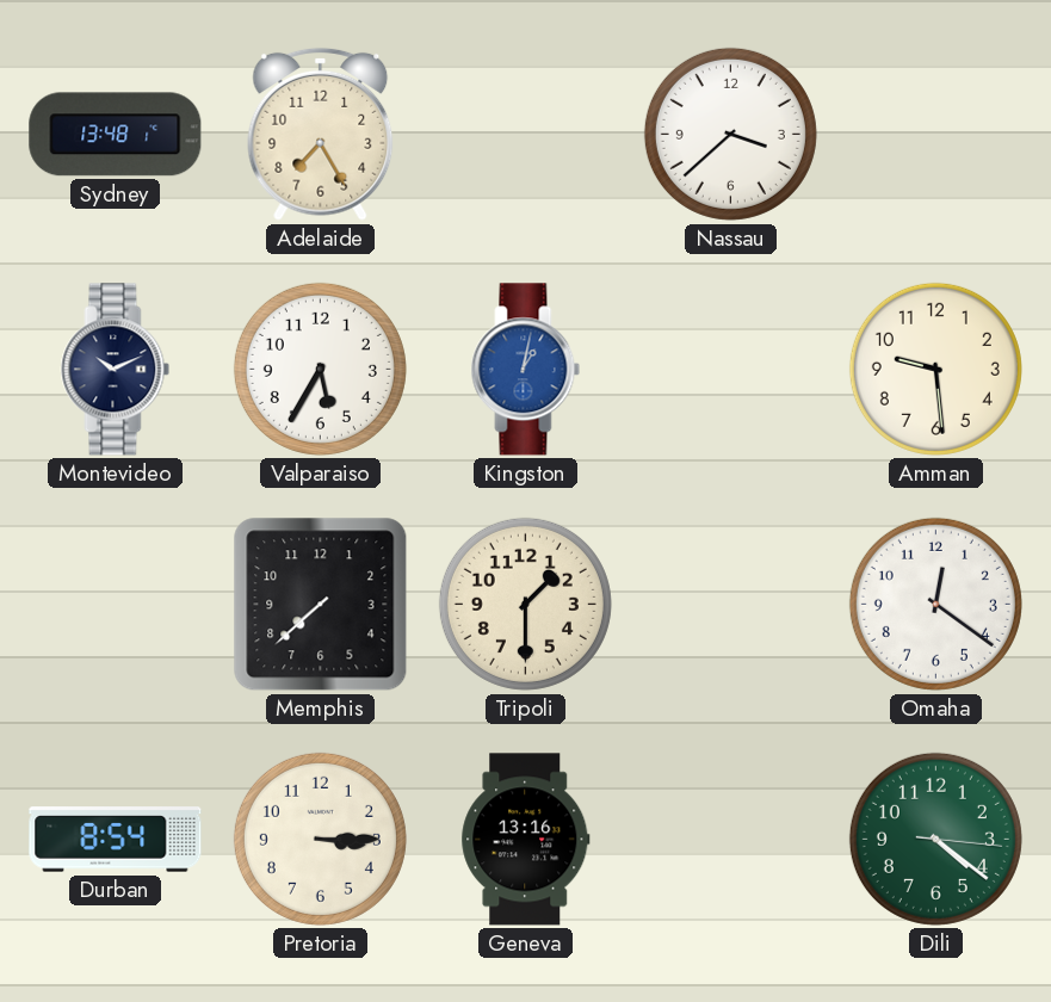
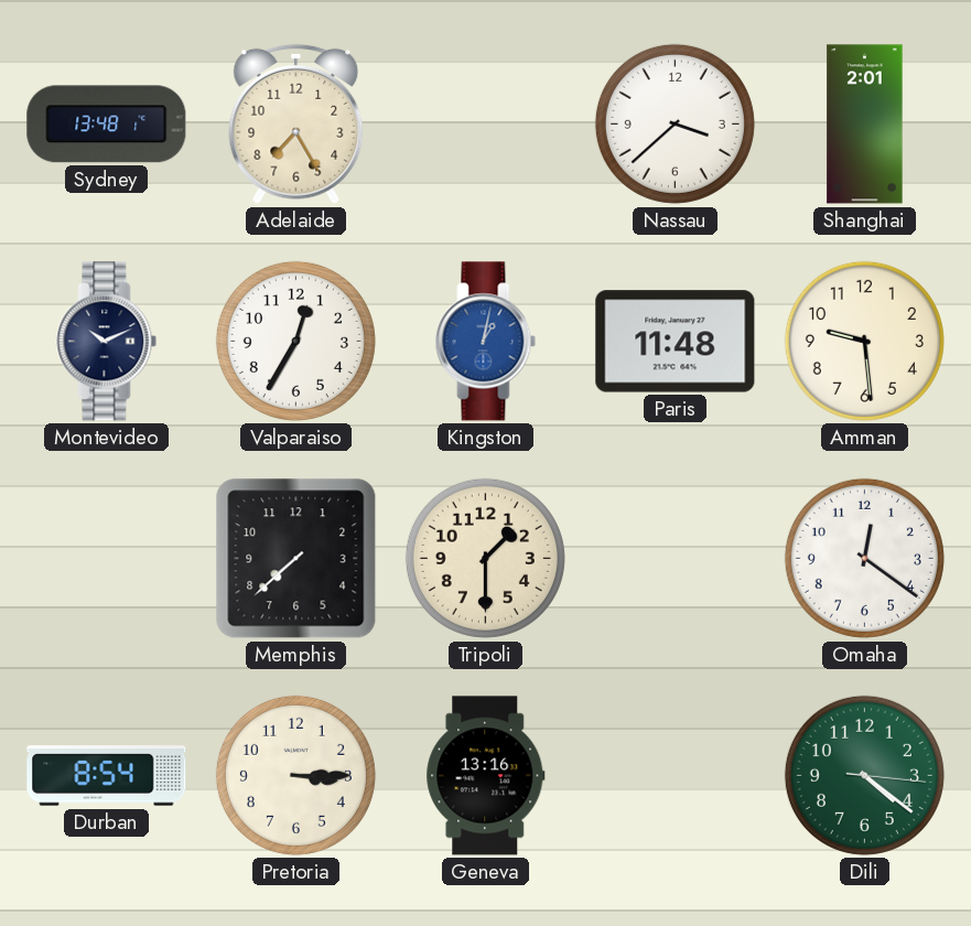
Shanghai: none -> 2:01
Valparaiso: 5:35 -> 12:35
Paris: none -> 11:48
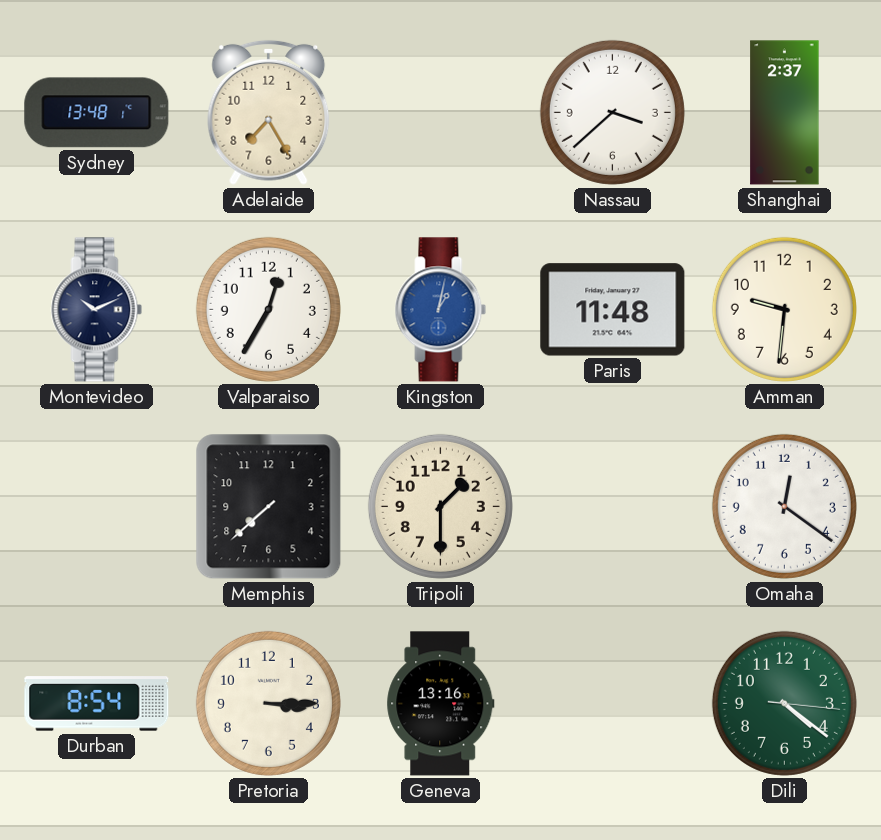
Shanghai: 2:01 -> 2:37
Amman: 9:29 -> 9:31
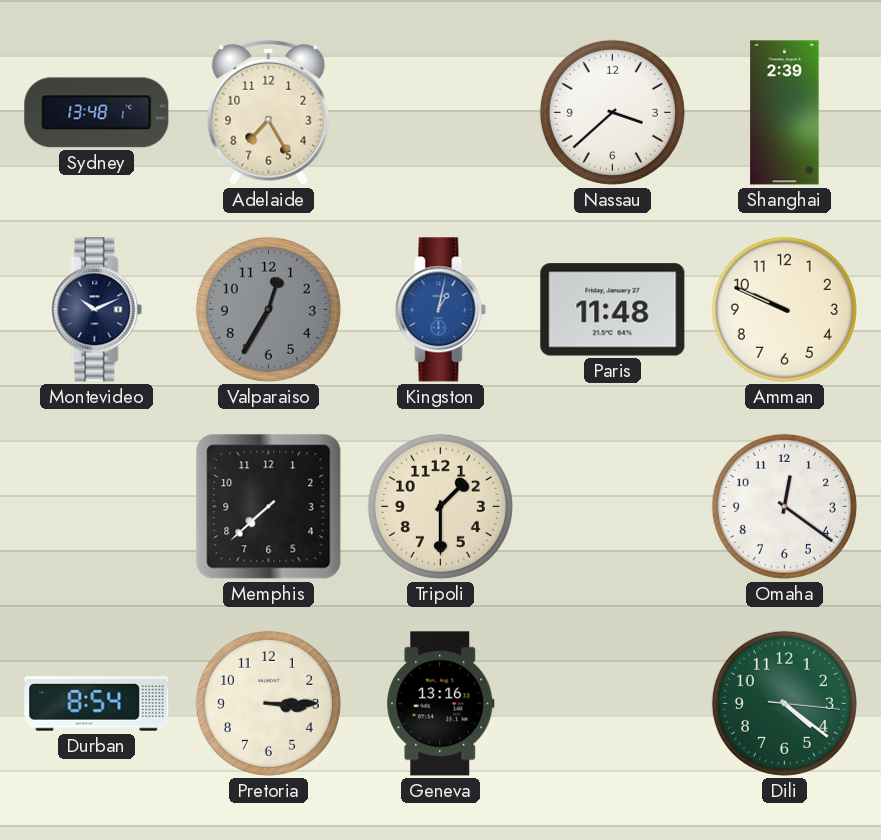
Shanghai: 2:37 -> 2:39
Valparaiso dial: white -> grey
Amman: 9:31 -> 9:49
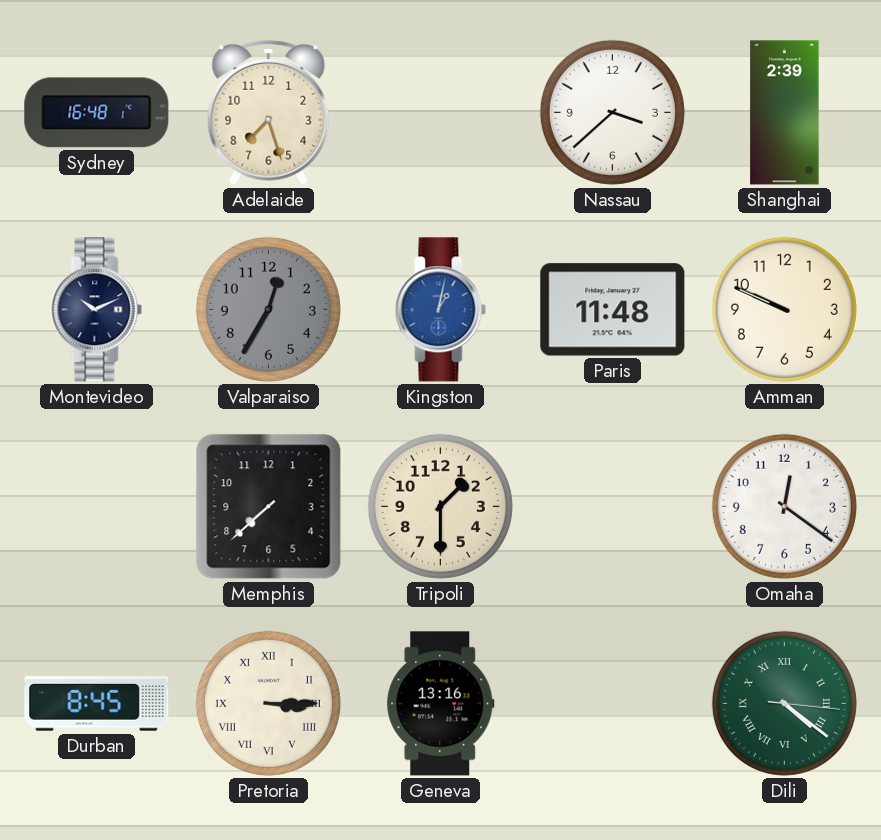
Sydney: 13:48 -> 16:48
Adelaide: 7:25 -> 7:27
Durban: 8:54 -> 8:45
Pretoria numerals: Arabic -> Roman
Dili numerals: Arabic -> Roman
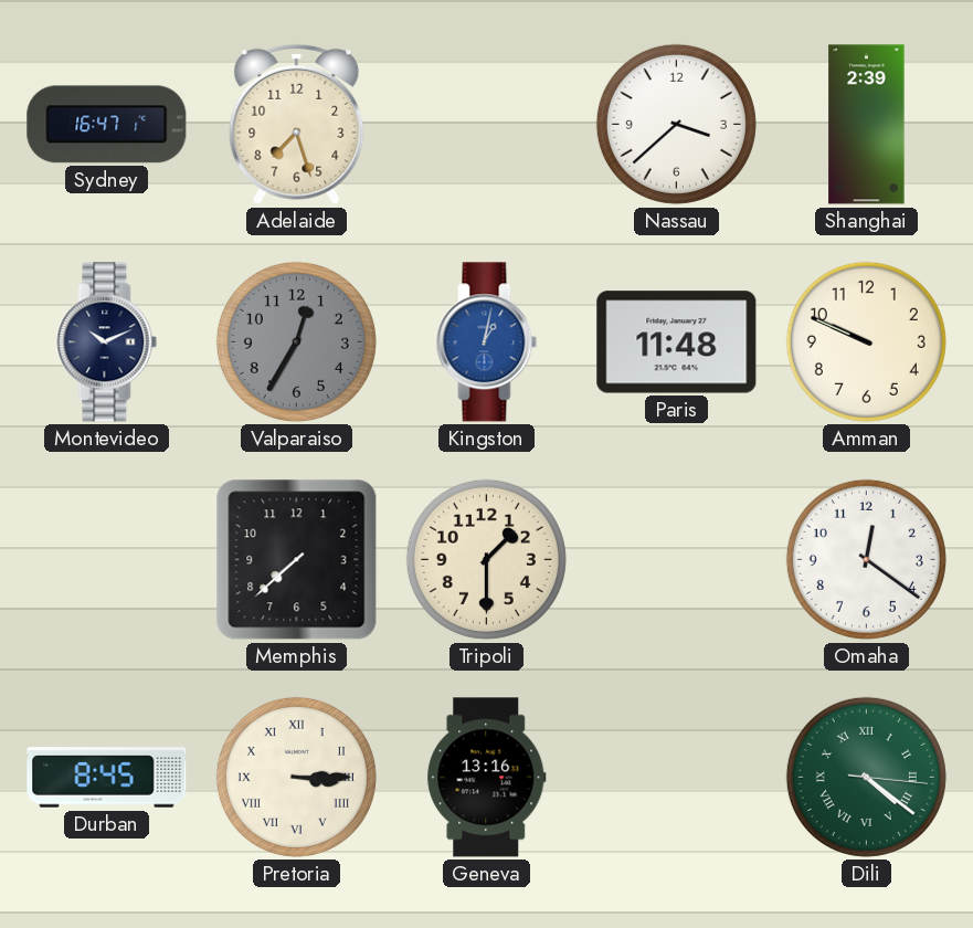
Sydney: 16:48 -> 16:47
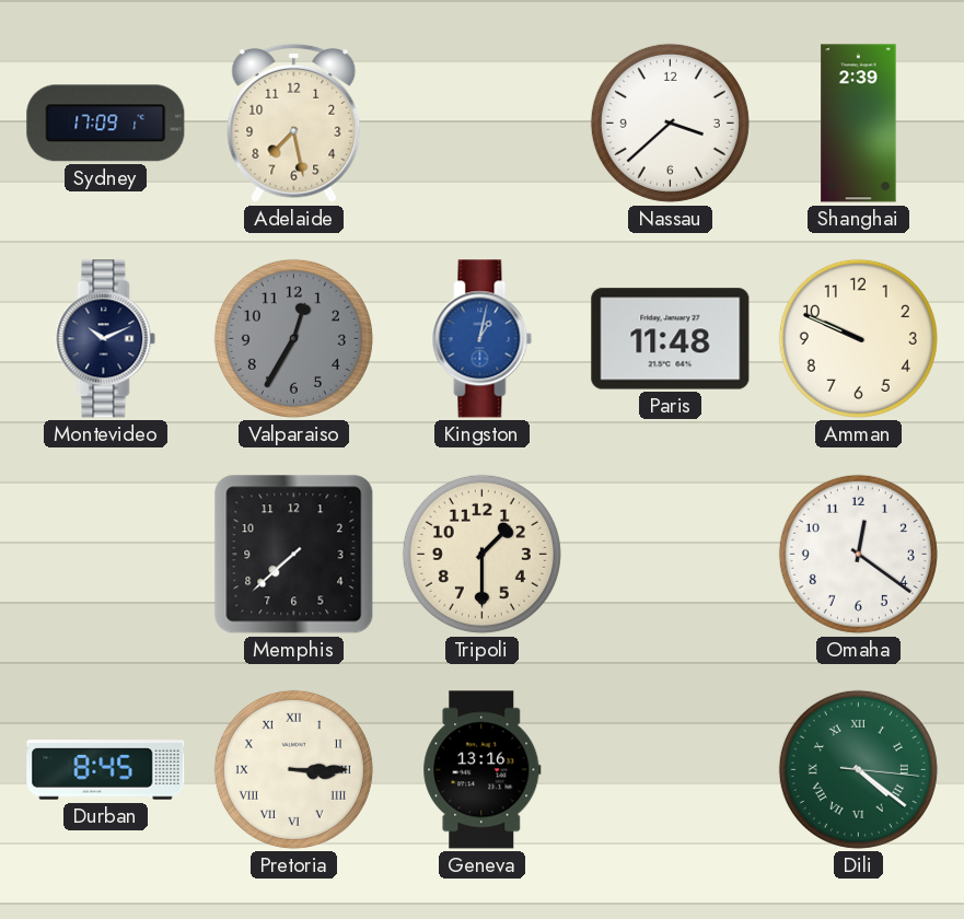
Sydney: 16:47 -> 17:09
Adelaide: 7:27 -> 7:28
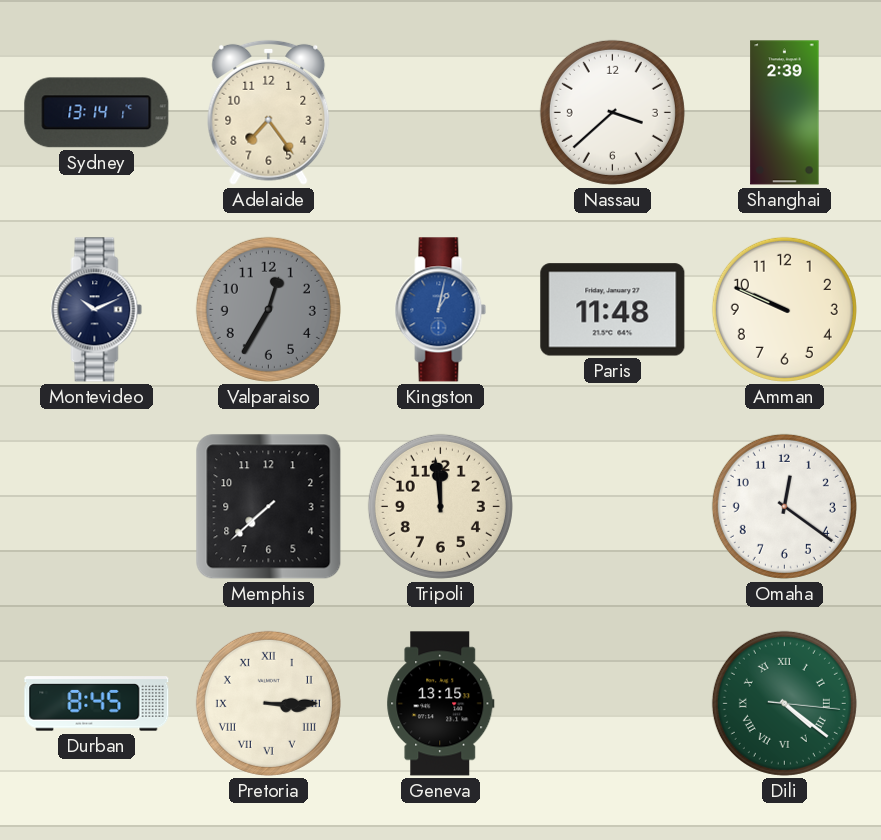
Sydney: 17:09 -> 13:14
Adelaide: 7:28 -> 7:24
Tripoli: 1:30 -> 11:59
Geneva: 13:16 -> 13:15
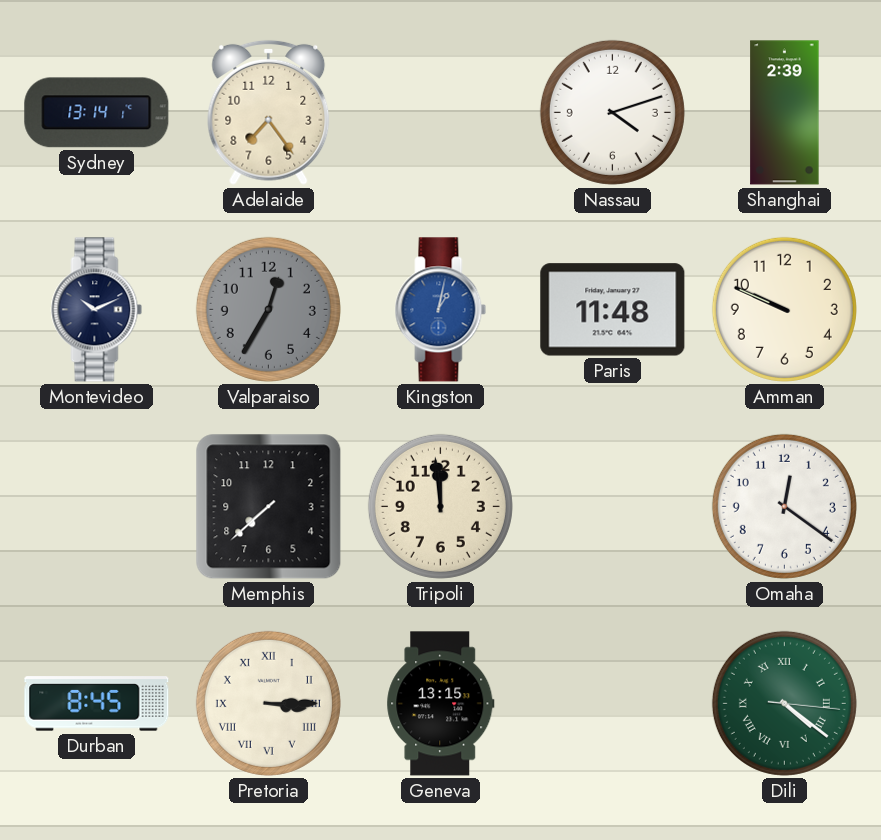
Nassau: 3:38 -> 4:12
